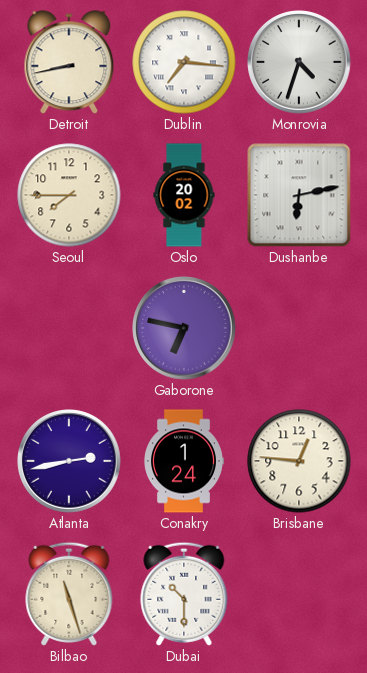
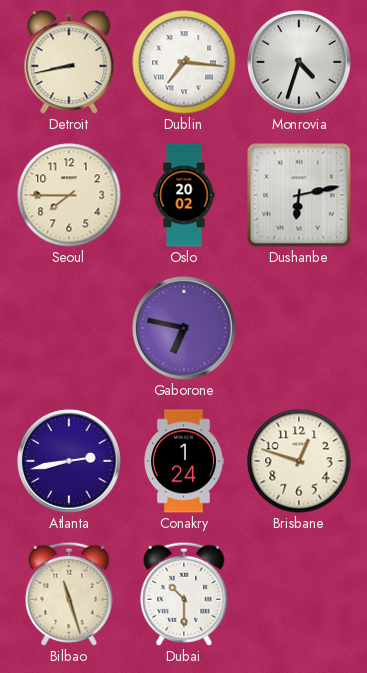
Brisbane: 12:46 -> 12:48
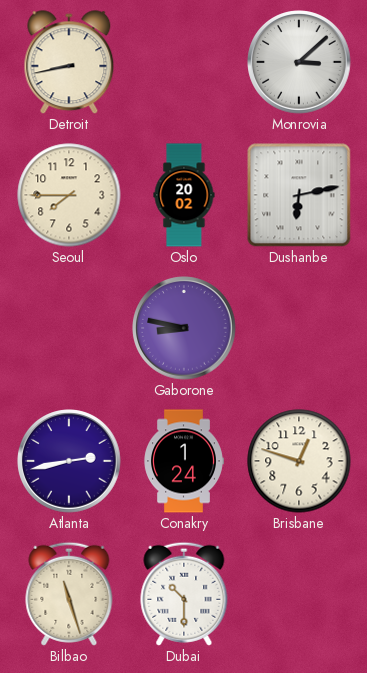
Dublin: 7:16 -> none
Monrovia: 4:33 -> 3:08
Gaborone: 6:47 -> 8:47
